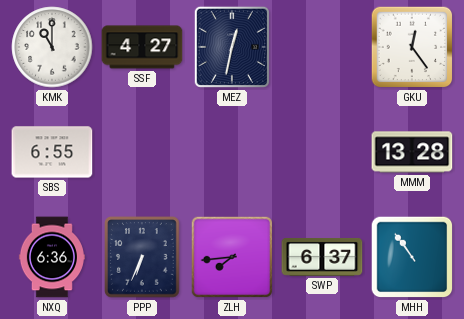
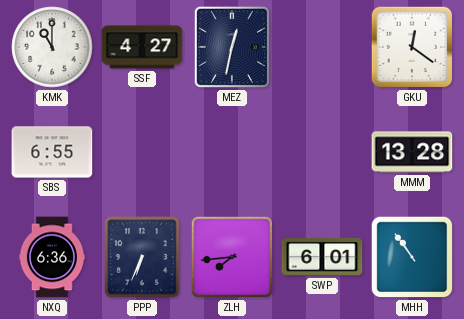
GKU: 12:24 -> 12:21
SWP: 6:37 -> 6:01
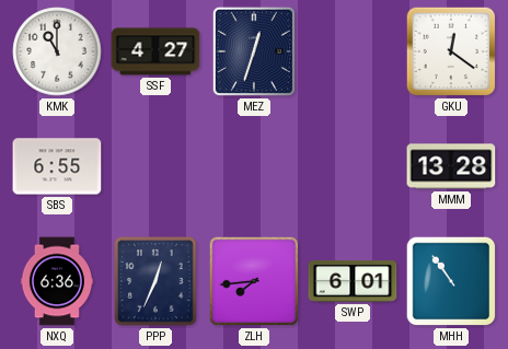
MEZ: 12:32 -> 12:33
PPP: 6:34 -> 12:34
